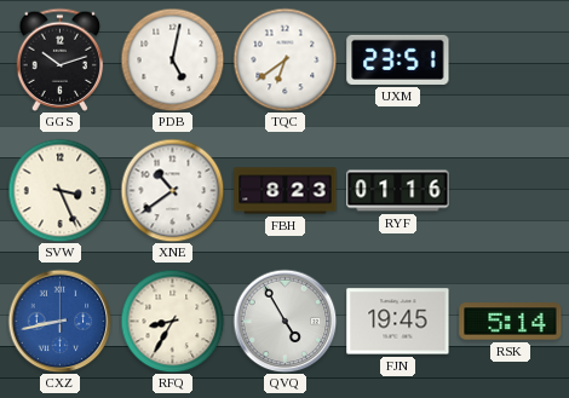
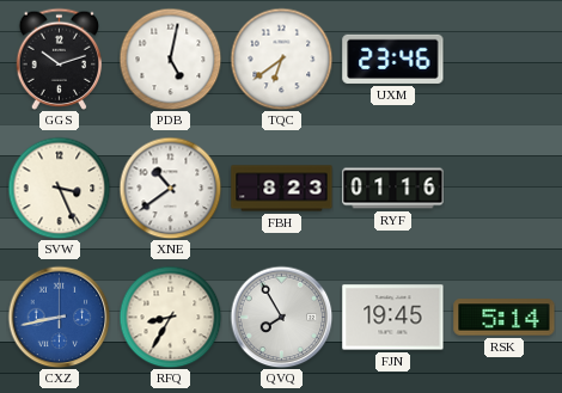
UXM: 23:51 -> 23:46
QVQ: 4:55 -> 7:55
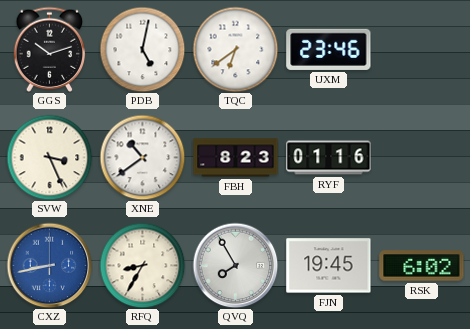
RSK: 5:14 -> 6:02
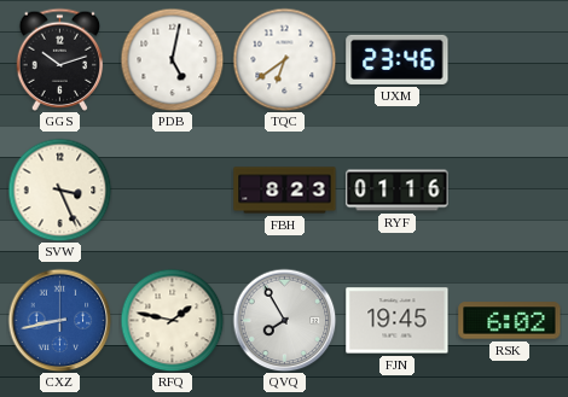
XNE: 10:39 -> none
RFQ: 8:35 -> 1:47
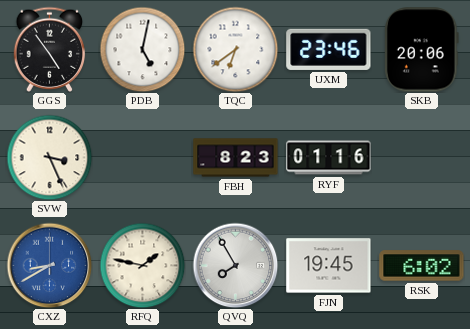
GGS: 10:12 -> 4:54
SKB: none -> 20:06
CXZ: 8:43 -> 8:40
